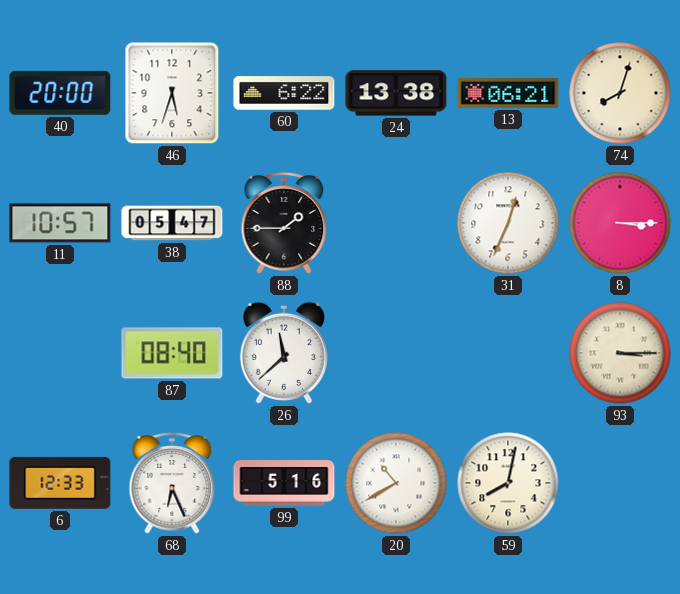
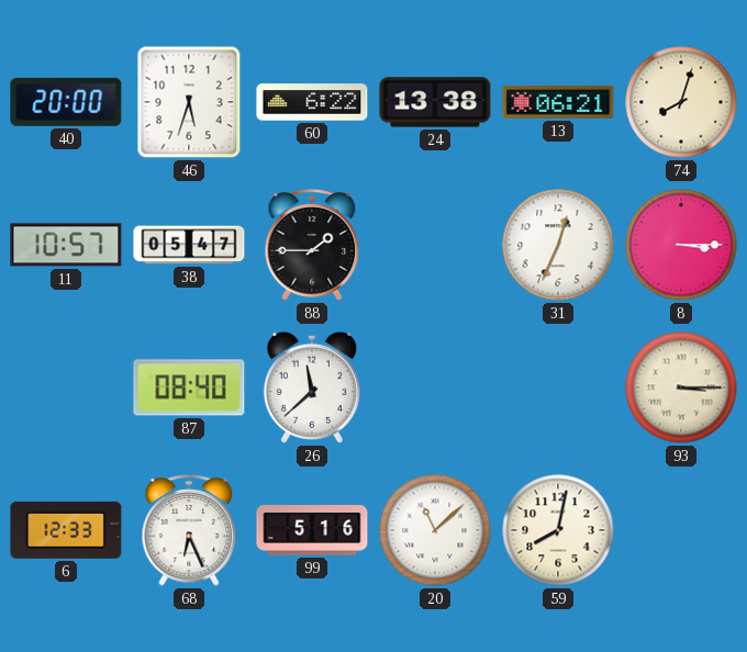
20: 10:40 -> 11:08
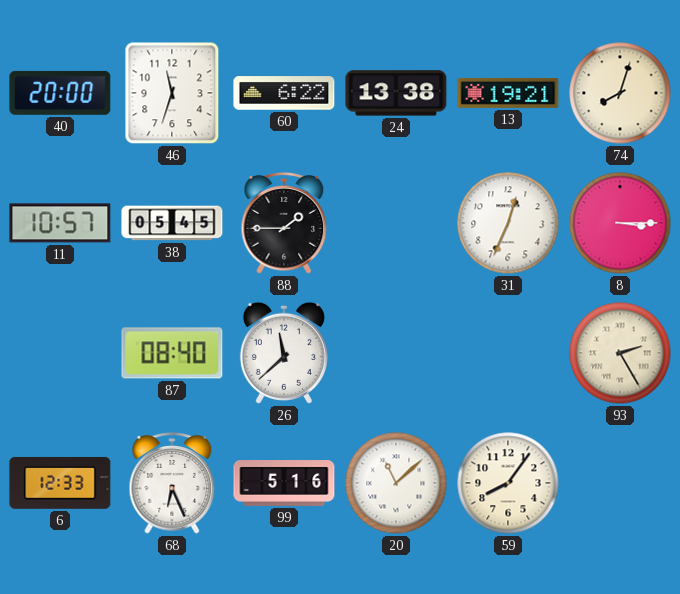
46: 5:33 -> 11:33
13: 06:21 -> 19:21
38: 05:47 -> 05:45
93: 3:15 -> 2:25
59: 8:02 -> 8:06
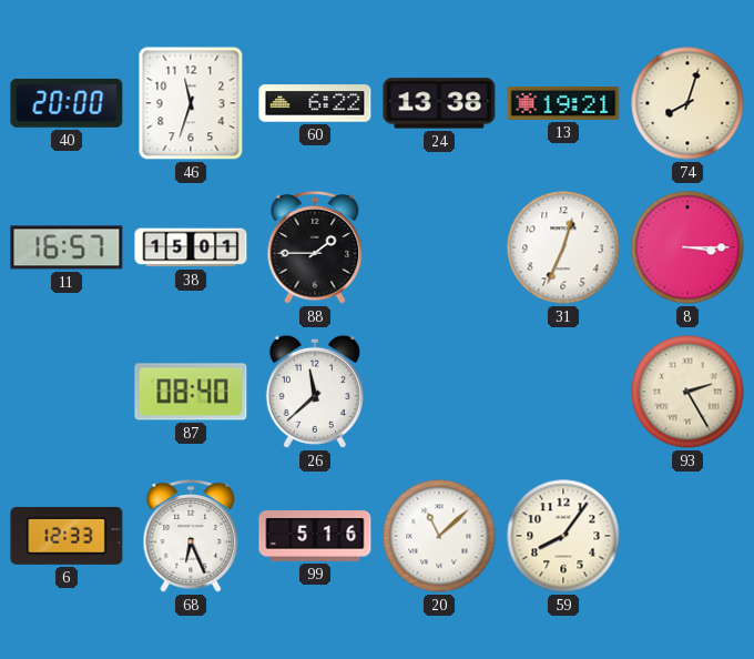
11: 10:57 -> 16:57
38: 05:45 -> 15:01
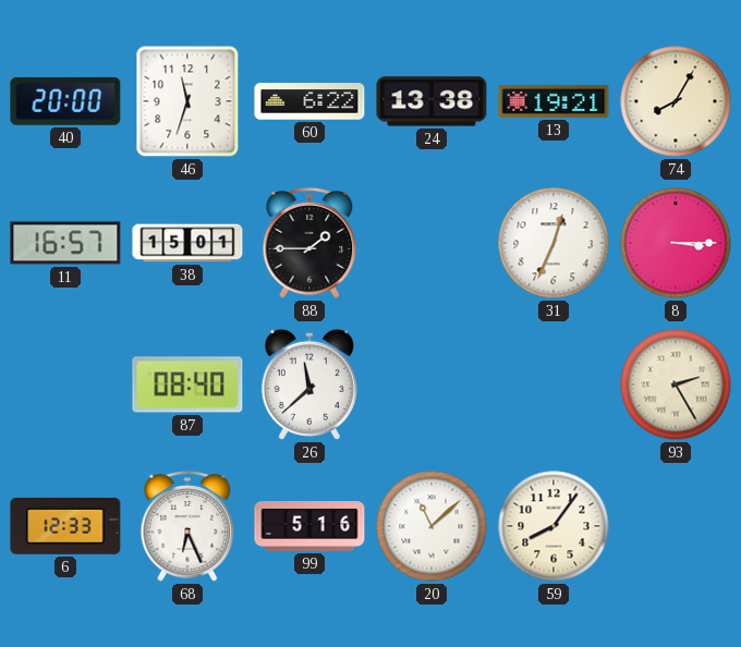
74: 8:03 -> 8:05
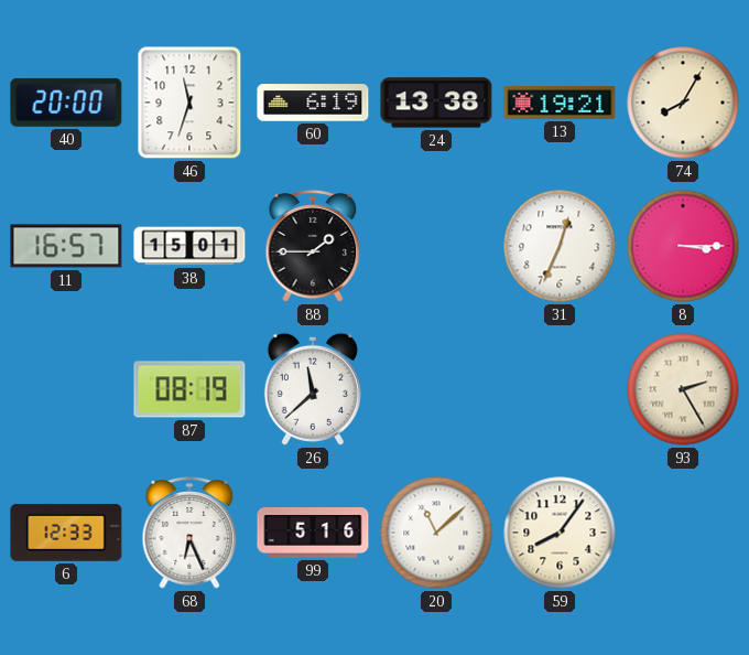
60: 6:22 -> 6:19
87: 08:40 -> 08:19
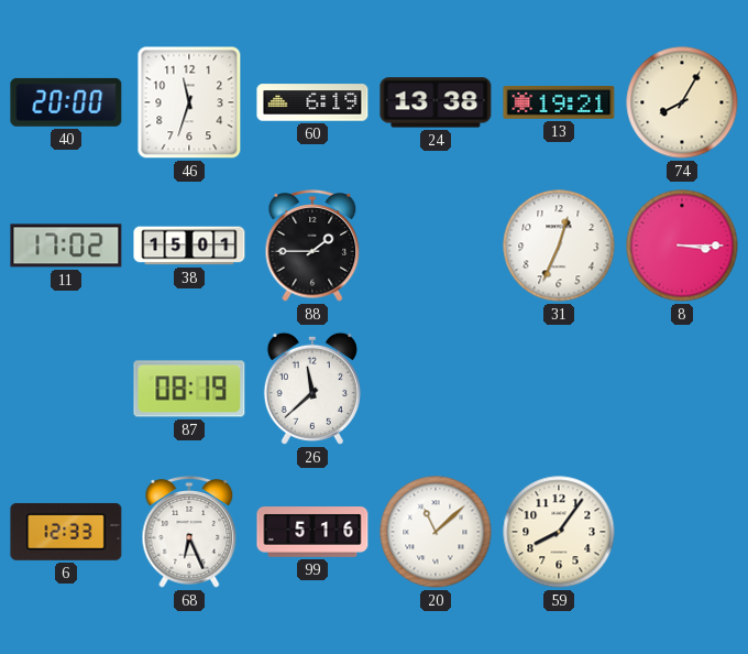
11: 16:57 -> 17:02
93: 2:25 -> none
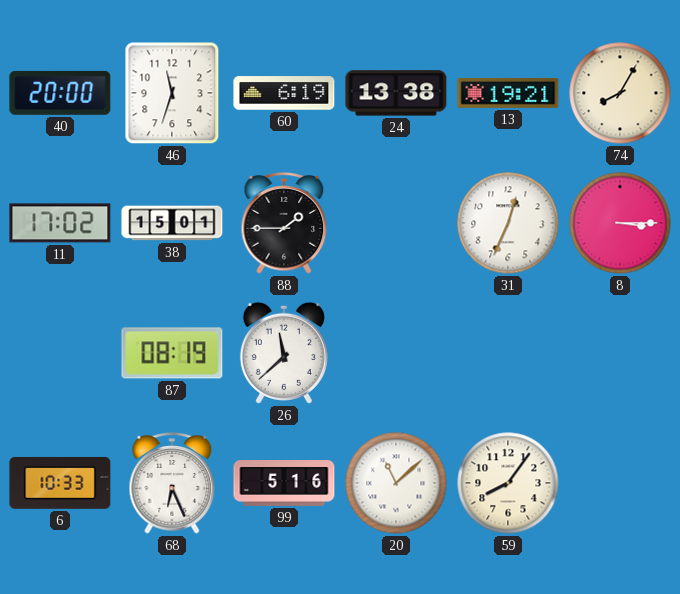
6: 12:33 -> 10:33
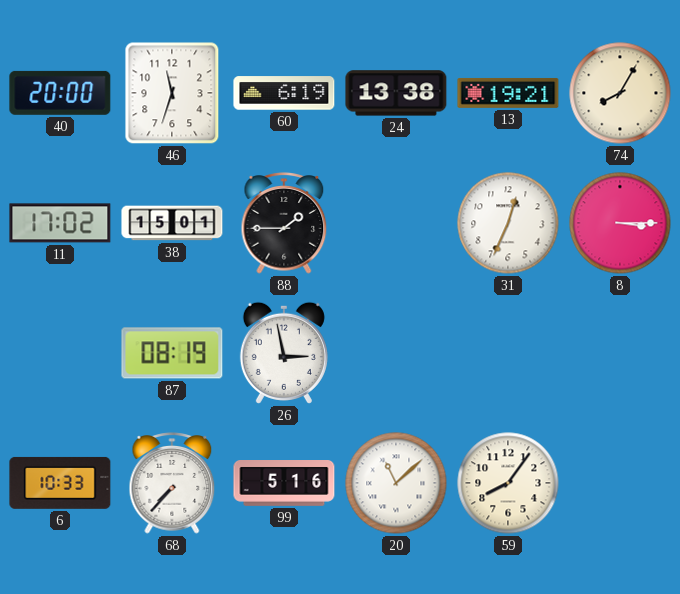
26: 11:38 -> 2:58
68: 6:26 -> 7:37
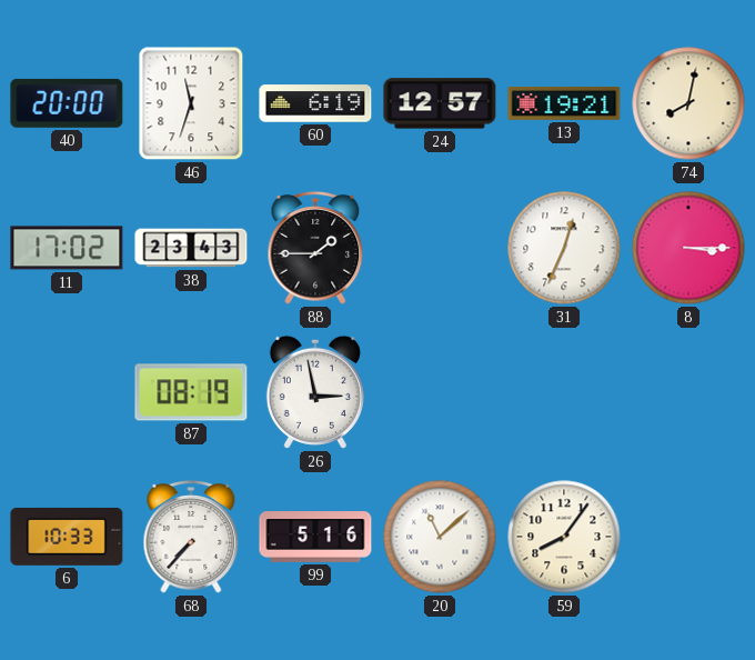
24: 13:38 -> 12:57
74: 8:05 -> 8:02
38: 15:01 -> 23:43
